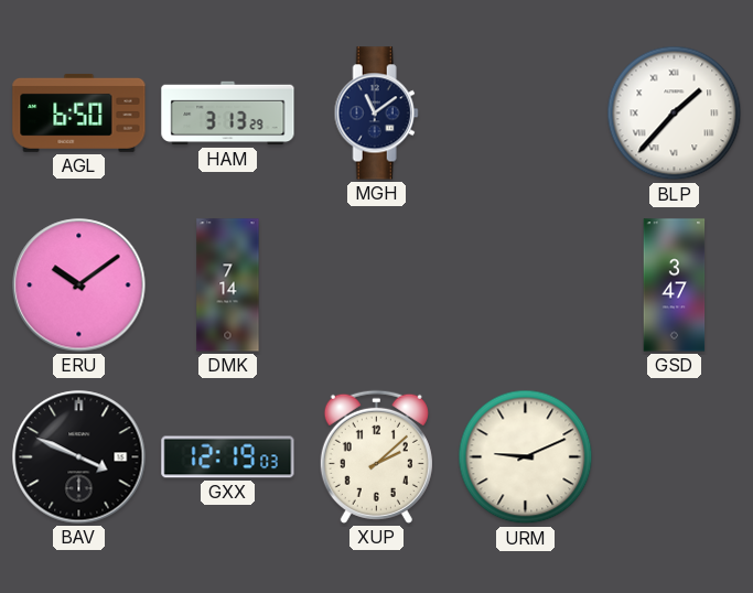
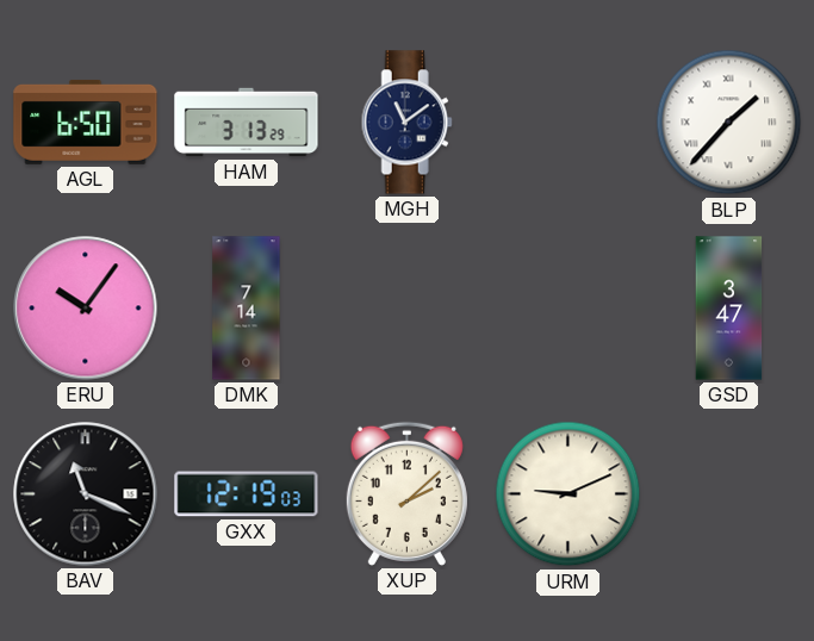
ERU: 10:09 -> 10:06
BAV: 3:49 -> 11:19
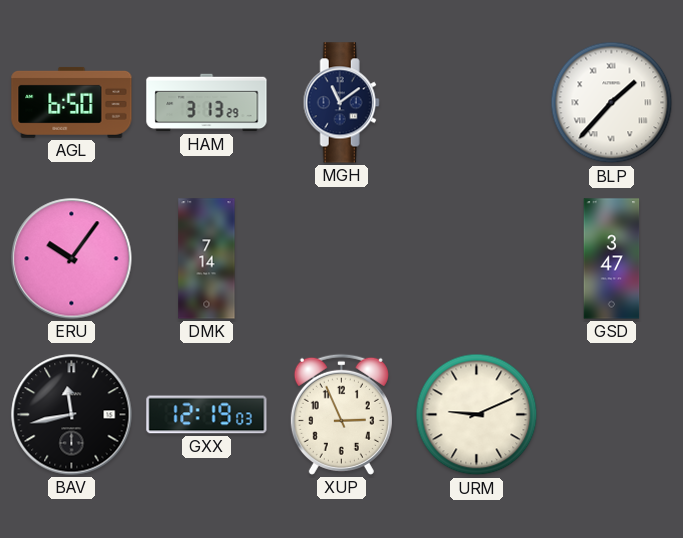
BAV: 11:19 -> 11:43
XUP: 2:08 -> 2:56
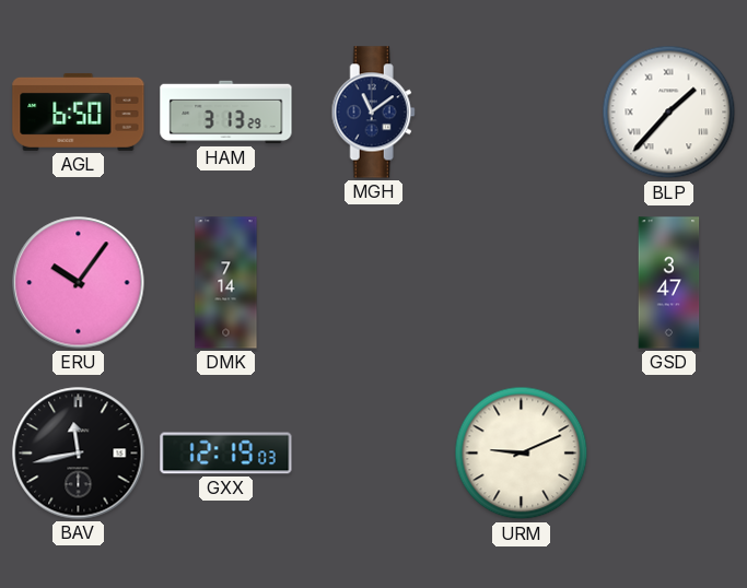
XUP: 2:56 -> none
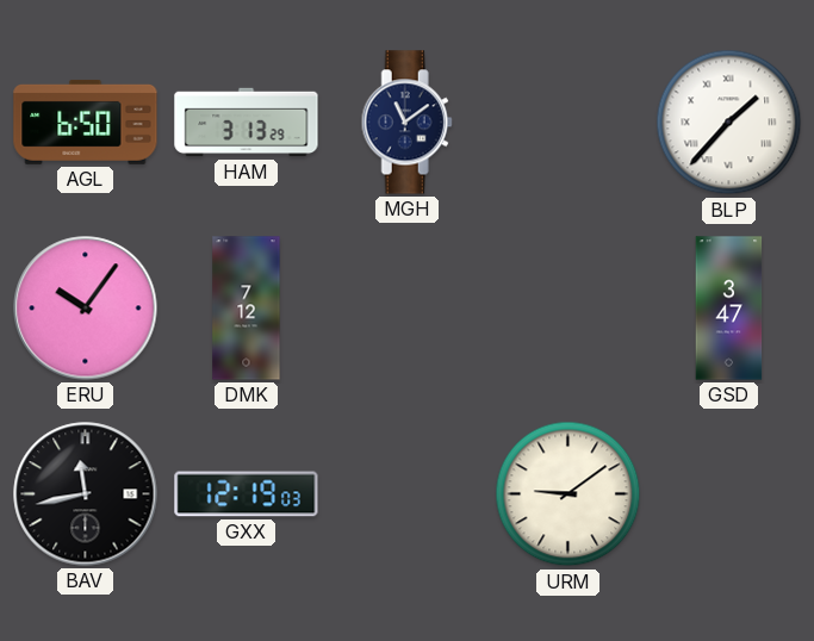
DMK: 7:14 -> 7:12
URM: 9:11 -> 9:09
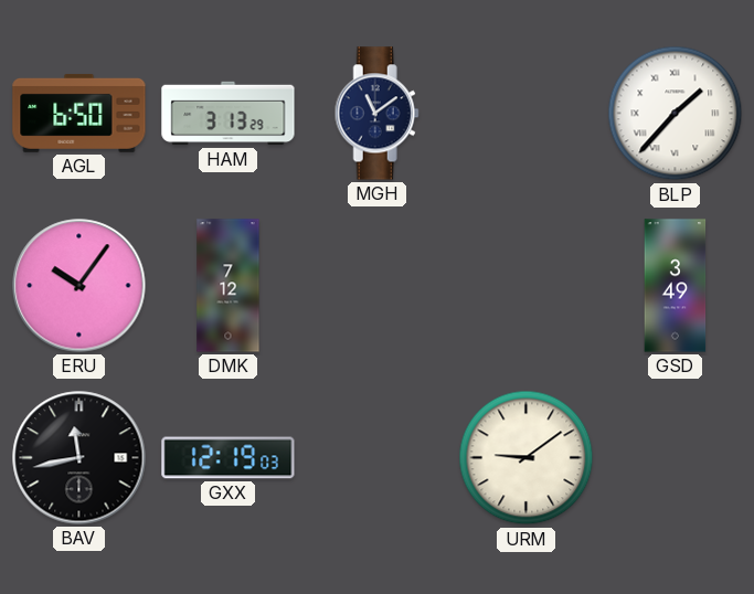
GSD: 3:47 -> 3:49
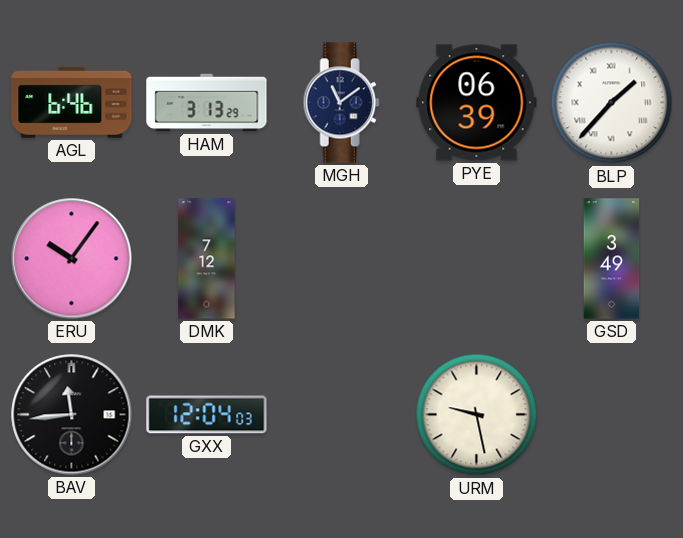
AGL: 6:50 -> 6:46
PYE: none -> 06:39
BAV: 11:43 -> 11:44
GXX: 12:19 -> 12:04
URM: 9:09 -> 9:28
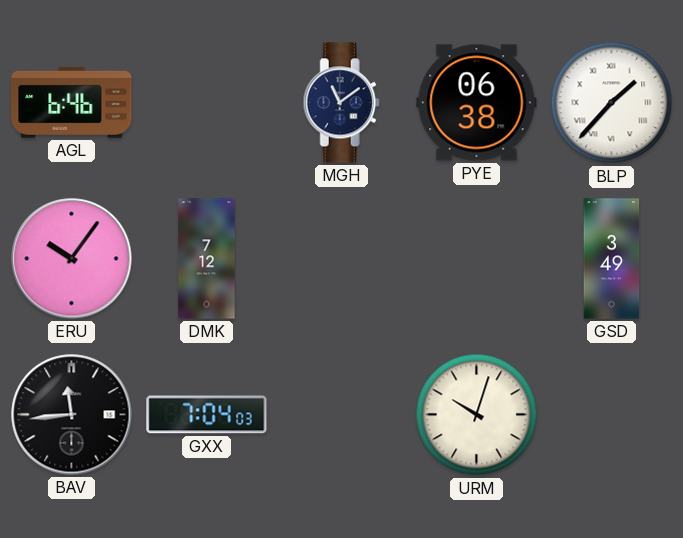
HAM: 3:13 -> none
PYE: 06:39 -> 06:38
GXX: 12:04 -> 7:04
URM: 9:28 -> 10:03
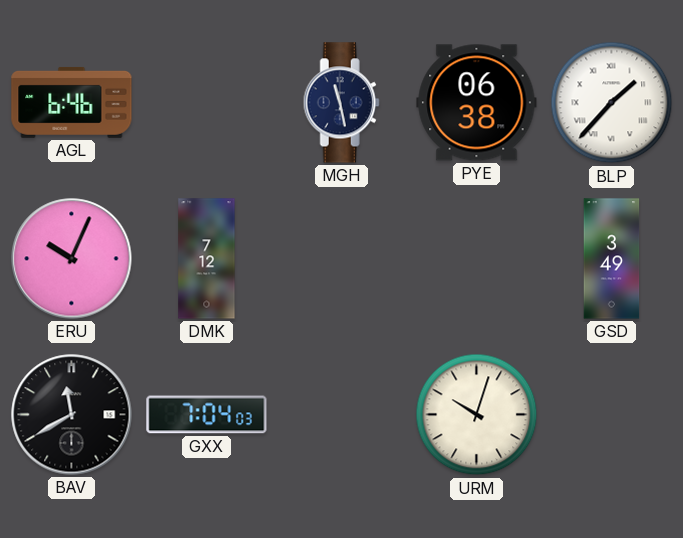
MGH: 11:09 -> 11:28
ERU: 10:06 -> 10:04
BAV: 11:44 -> 11:40
